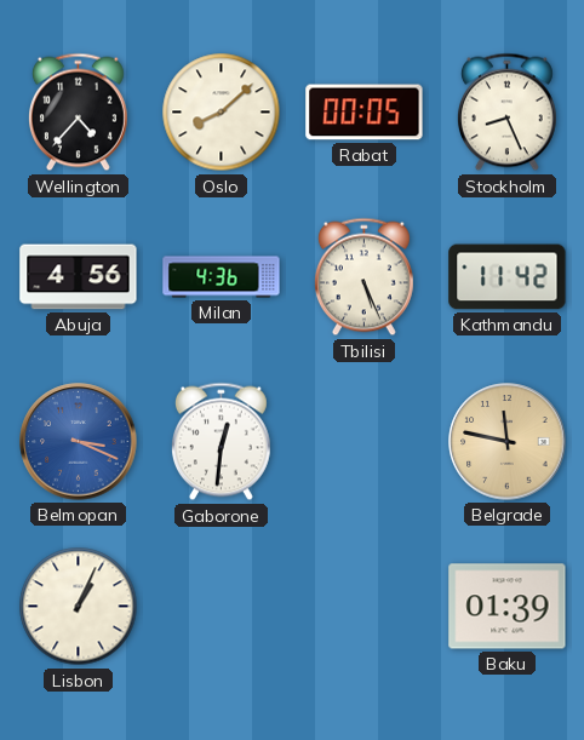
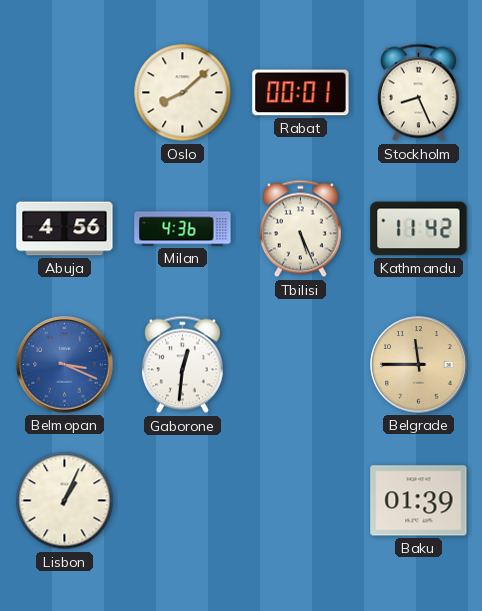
Wellington: 4:37 -> none
Rabat: 00:05 -> 00:01
Belgrade: 11:47 -> 11:45
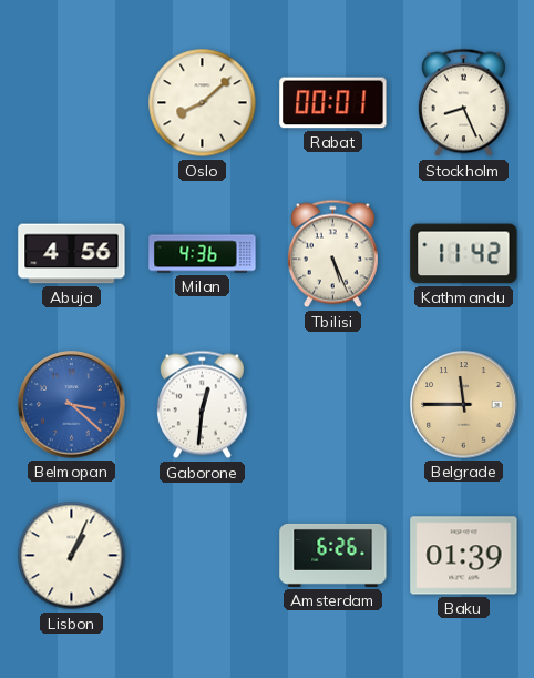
Belmopan: 3:19 -> 3:22
Amsterdam: none -> 6:26
